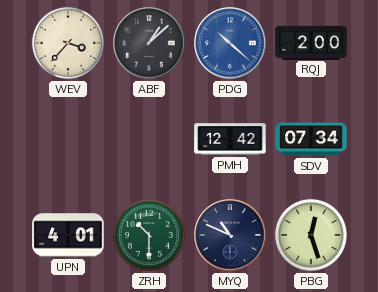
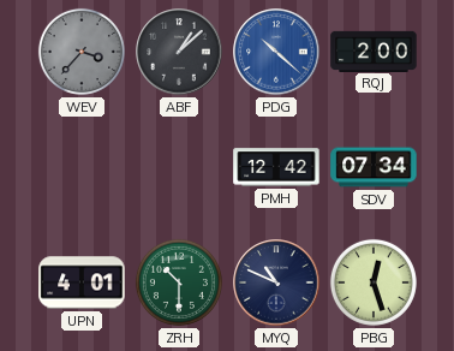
WEV dial: cream -> grey
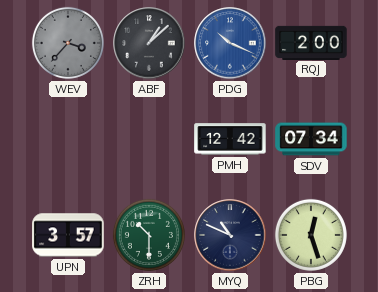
PDG: 10:22 -> 10:19
UPN: 4:01 -> 3:57
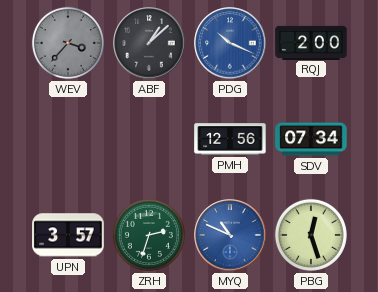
PMH: 12:42 -> 12:56
ZRH: 10:30 -> 2:33
MYQ dial: navy -> blue
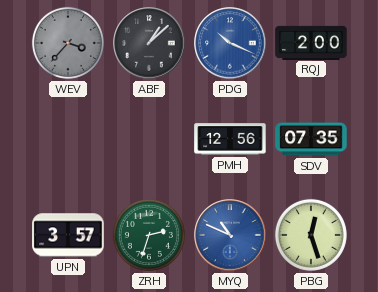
SDV: 07:34 -> 07:35
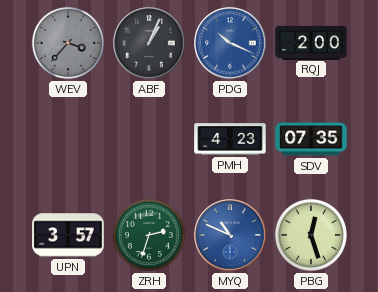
ABF: 1:08 -> 1:04
PMH: 12:56 -> 4:23
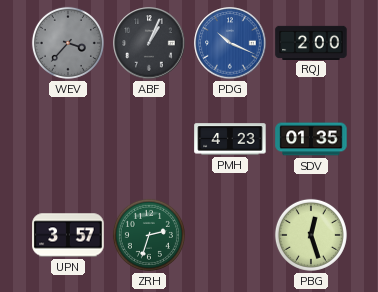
SDV: 07:35 -> 01:35
MYQ: 10:49 -> none
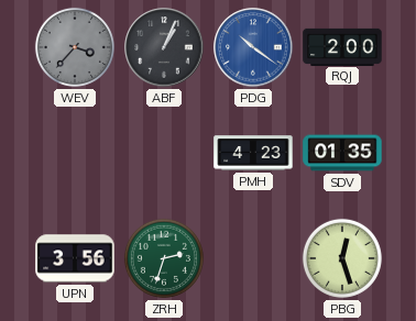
PDG: 10:19 -> 10:21
UPN: 3:57 -> 3:56
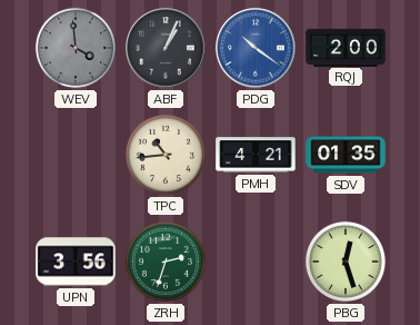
WEV: 3:37 -> 3:59
TPC: none -> 10:44
PMH: 4:23 -> 4:21
